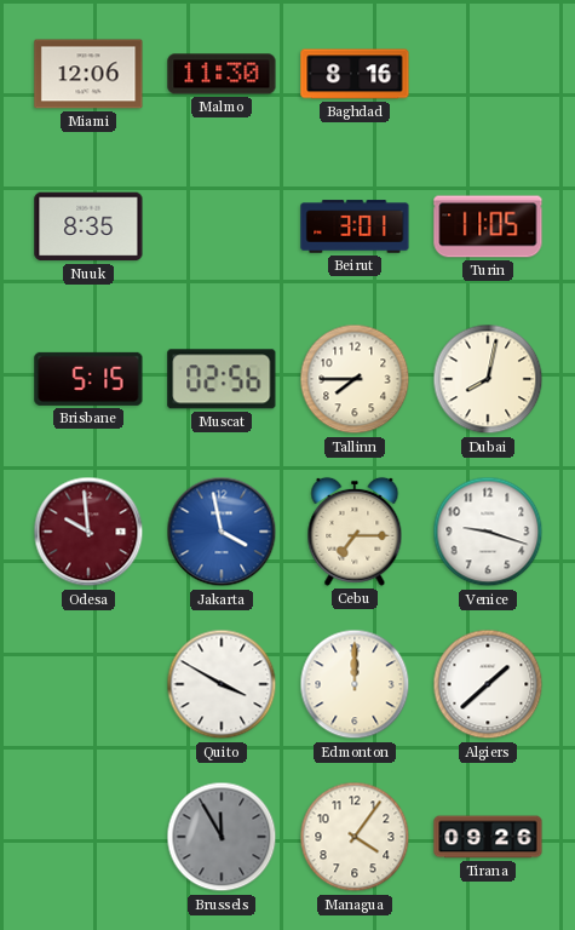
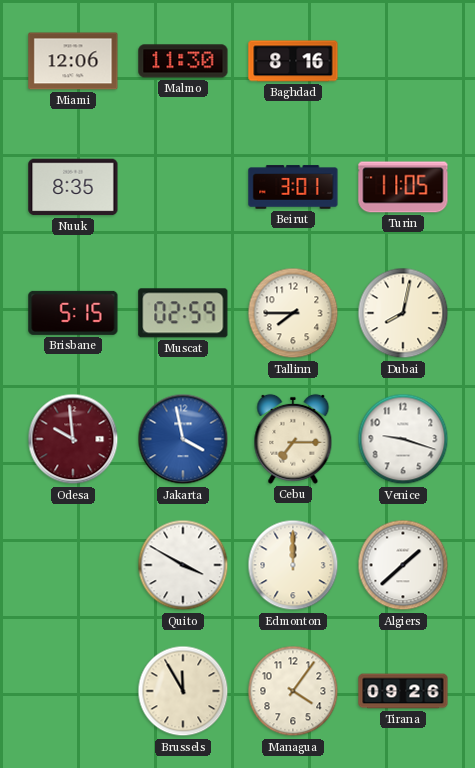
Muscat: 02:56 -> 02:59
Brussels dial: grey -> cream
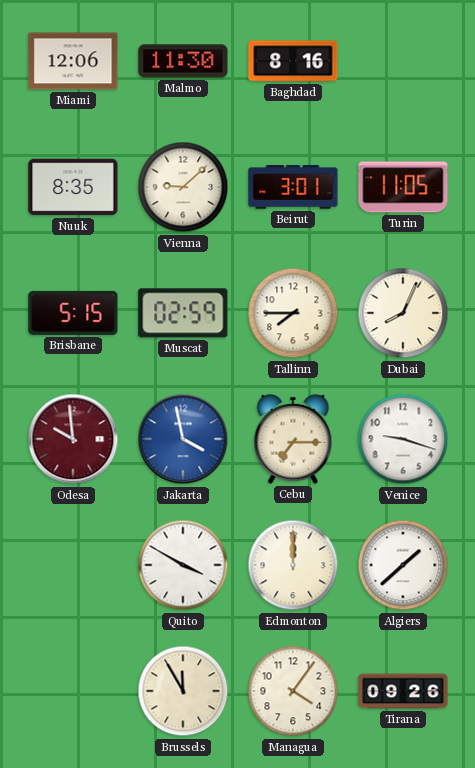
Vienna: none -> 9:08
Dubai: 8:02 -> 8:04
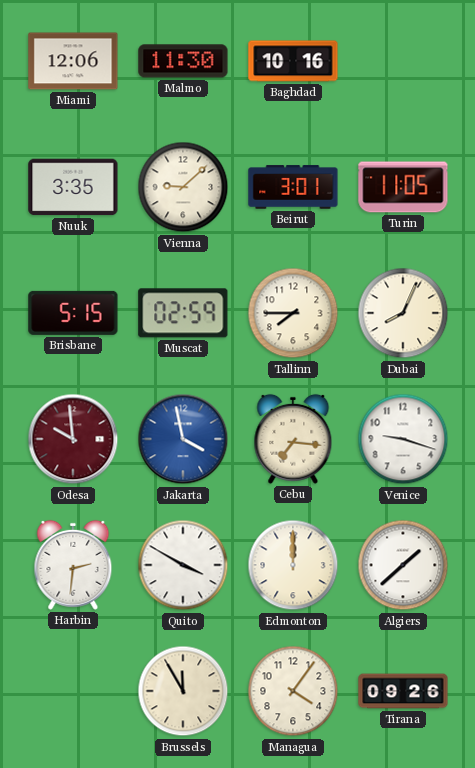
Baghdad: 8:16 -> 10:16
Nuuk: 8:35 -> 3:35
Cebu: 7:15 -> 7:16
Harbin: none -> 2:31
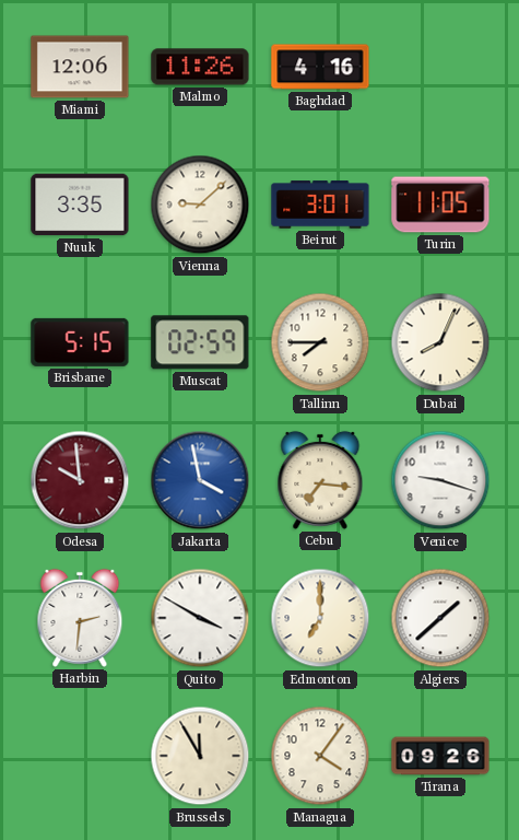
Malmo: 11:30 -> 11:26
Baghdad: 10:16 -> 4:16
Edmonton: 12:00 -> 7:00
